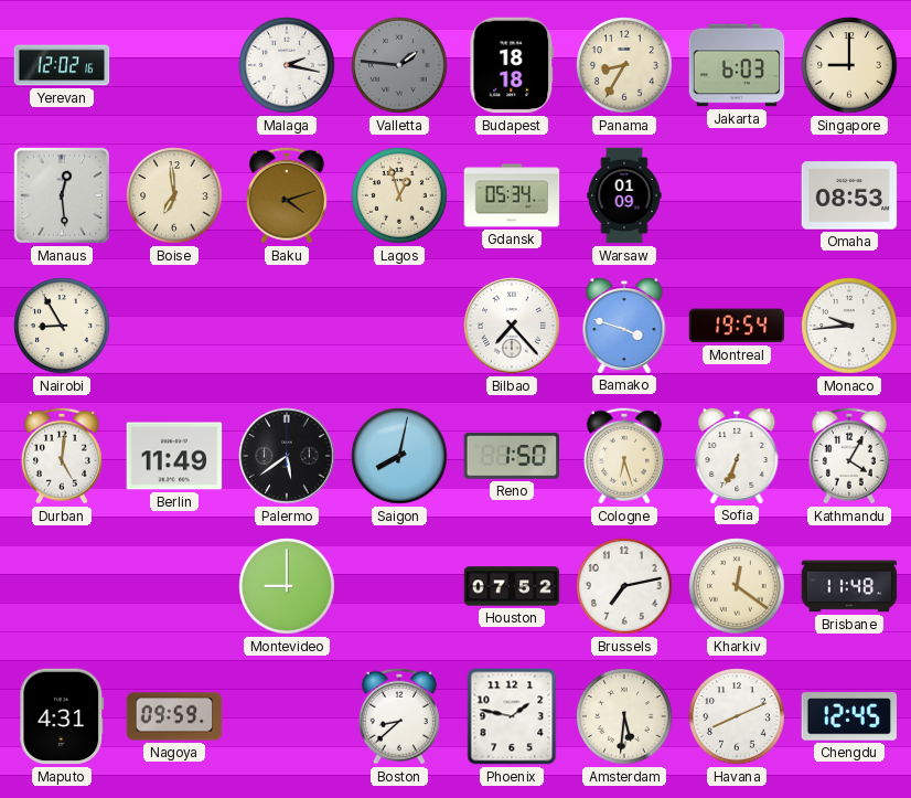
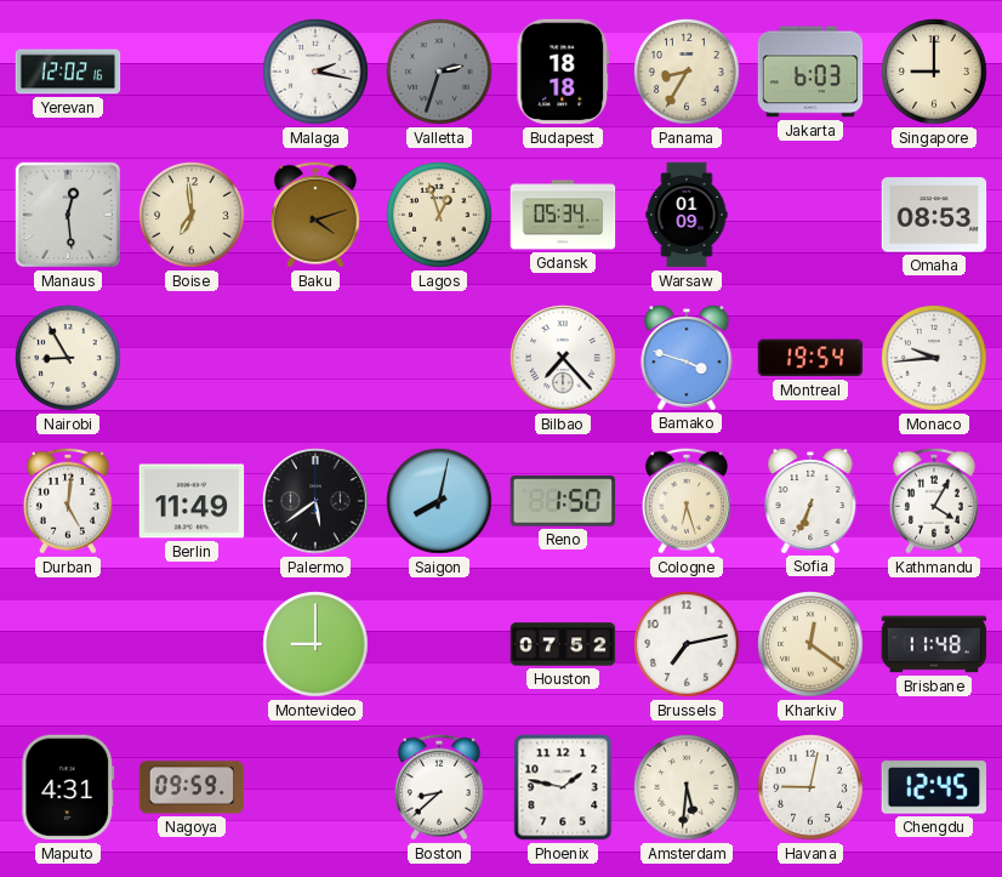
Valletta: 1:46 -> 2:33
Havana: 8:11 -> 9:02
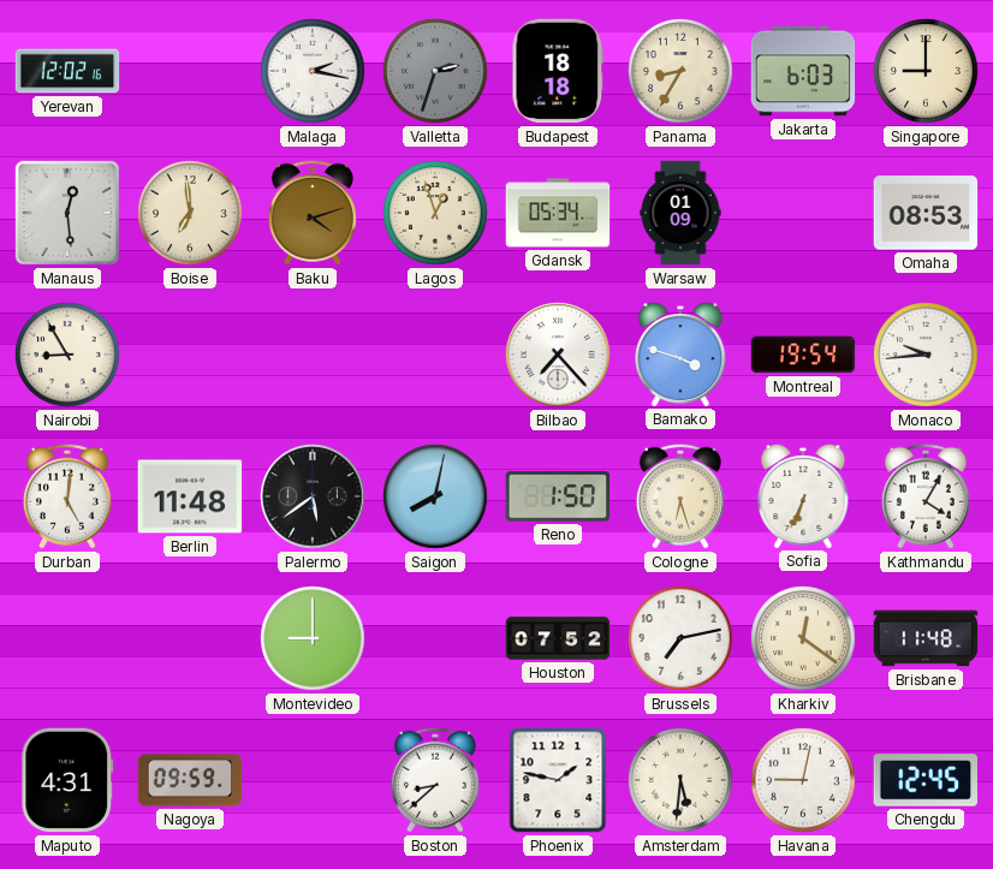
Berlin: 11:49 -> 11:48
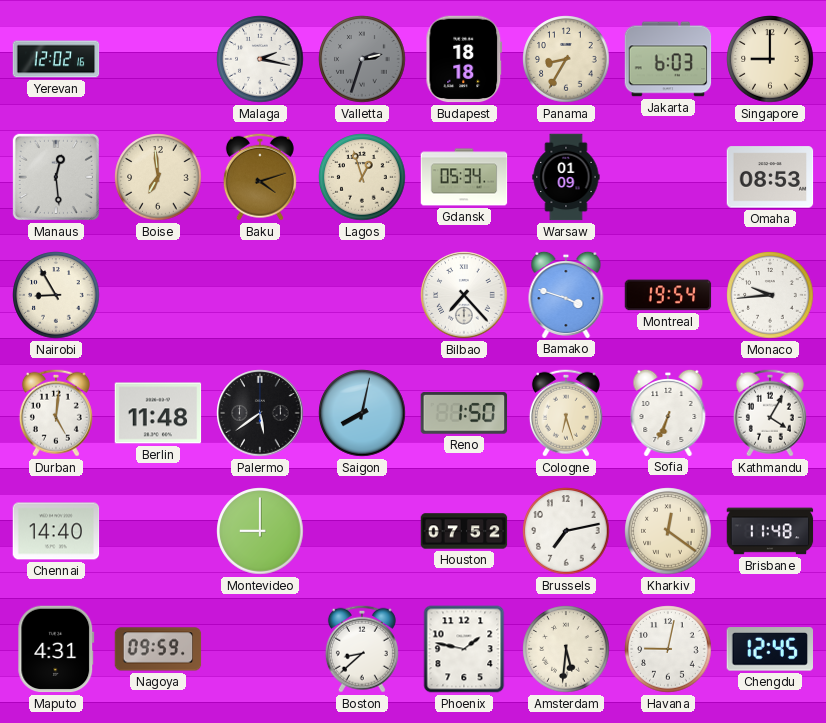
Chennai: none -> 14:40
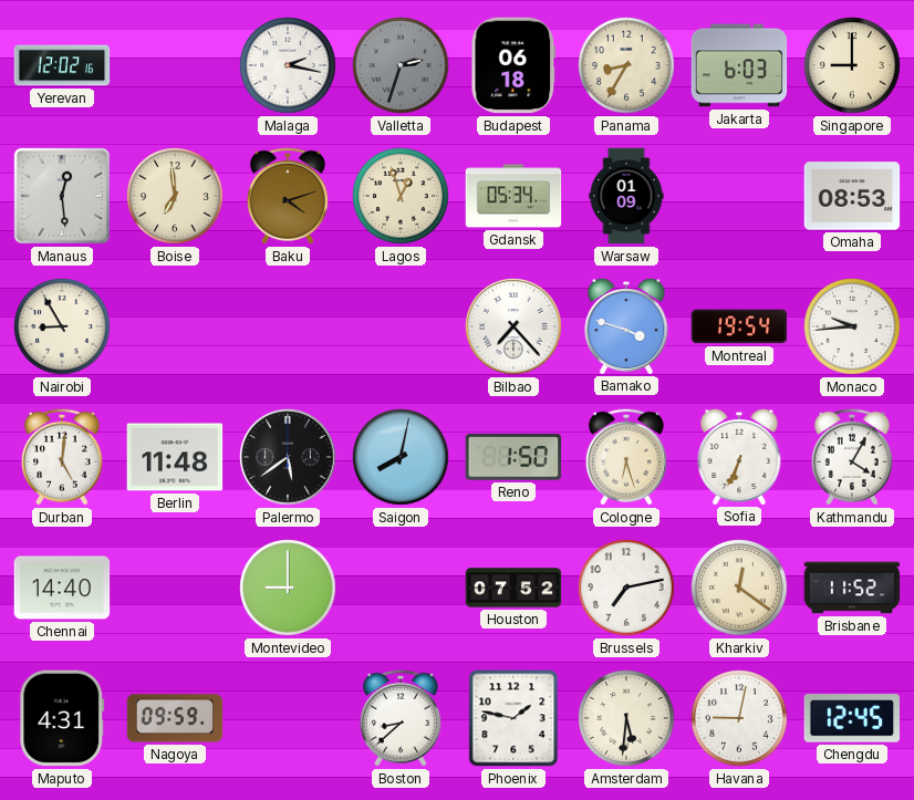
Budapest: 18:18 -> 06:18
Brisbane: 11:48 -> 11:52
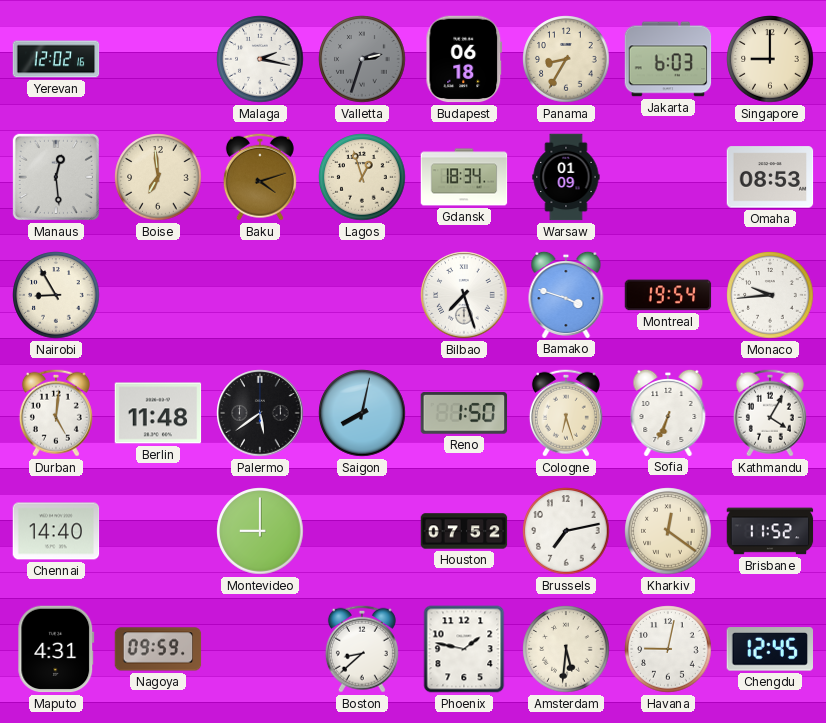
Gdansk: 05:34 -> 18:34
Bilbao: 7:23 -> 7:27
